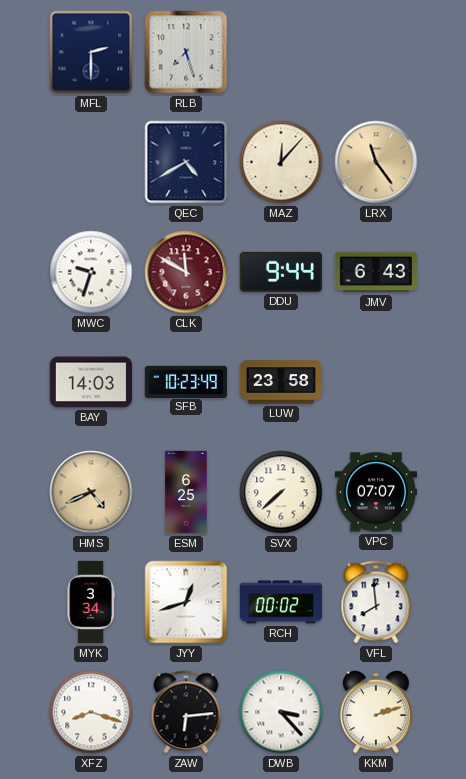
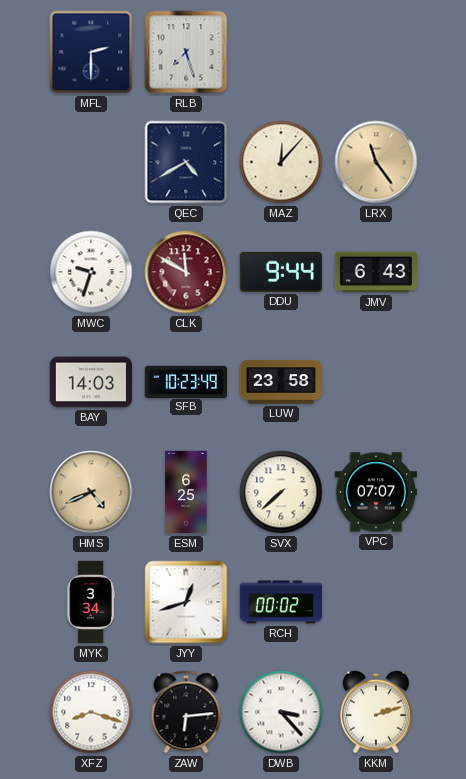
VFL: 7:59 -> none
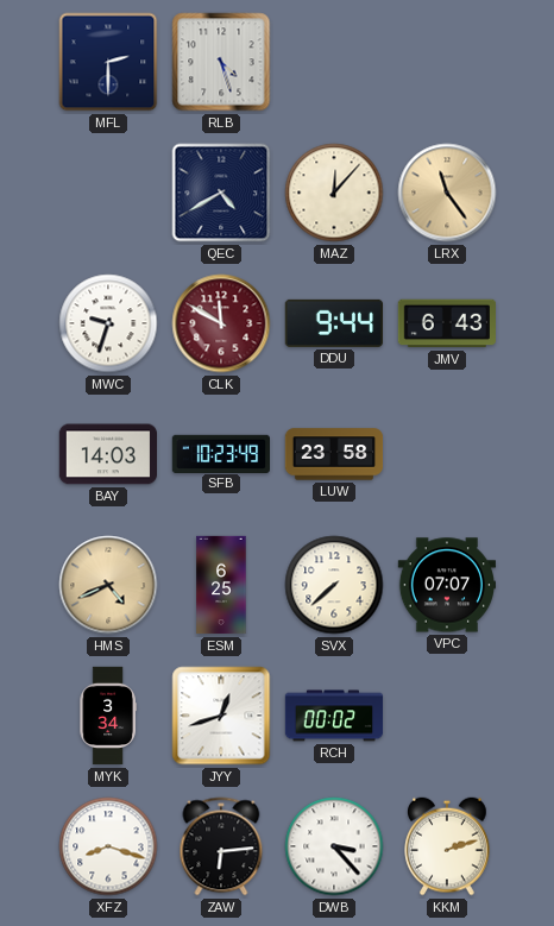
RLB: 7:27 -> 4:27
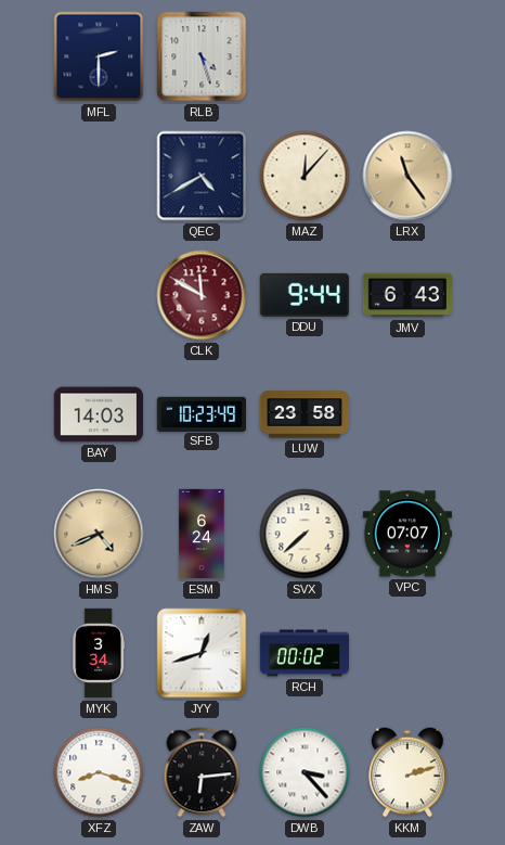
MWC: 9:33 -> none
ESM: 6:25 -> 6:24
